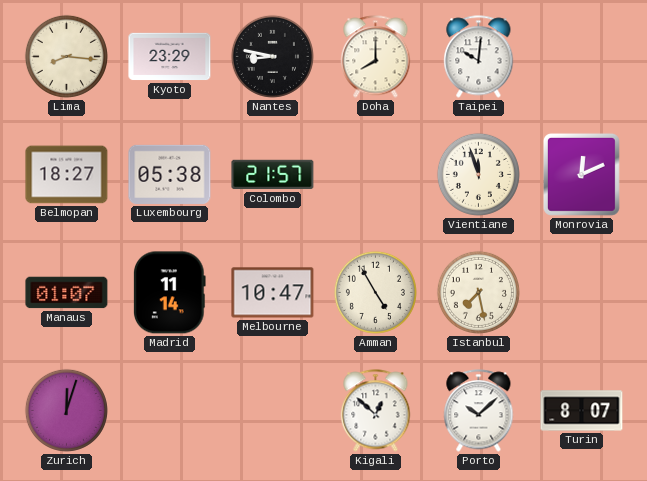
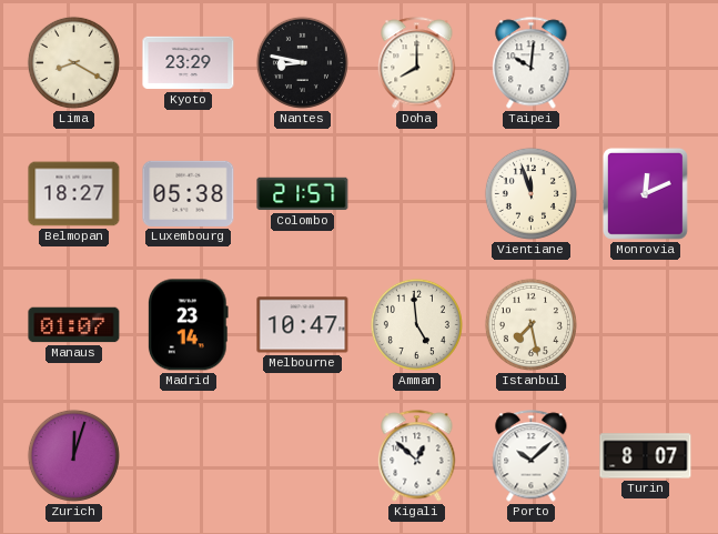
Lima: 8:16 -> 8:20
Madrid: 11:14 -> 23:14
Amman: 4:55 -> 4:59
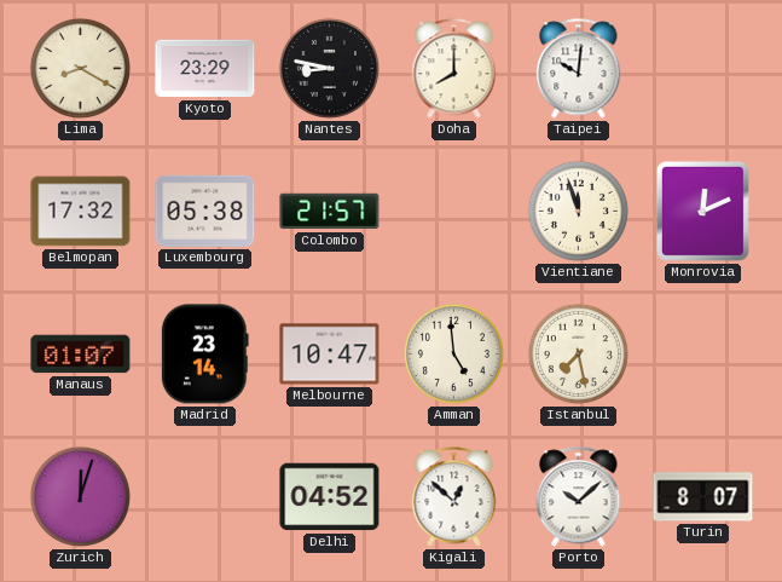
Belmopan: 18:27 -> 17:32
Delhi: none -> 04:52
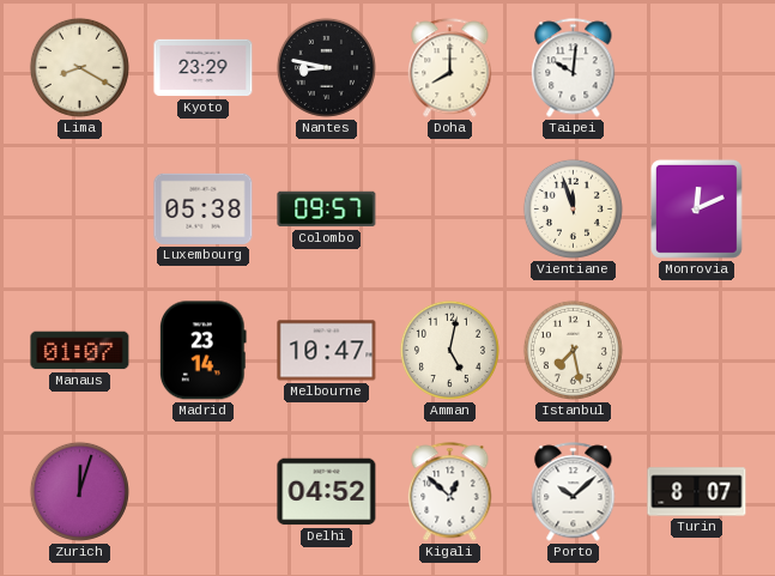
Belmopan: 17:32 -> none
Colombo: 21:57 -> 09:57
Amman: 4:59 -> 5:02
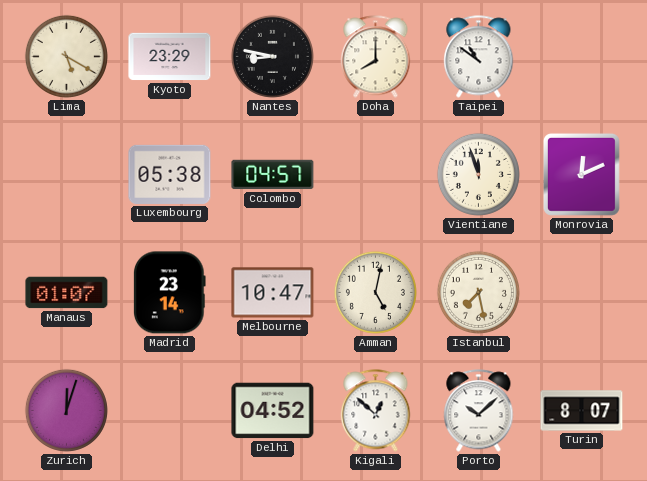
Lima: 8:20 -> 5:20
Taipei: 10:01 -> 10:51
Colombo: 09:57 -> 04:57
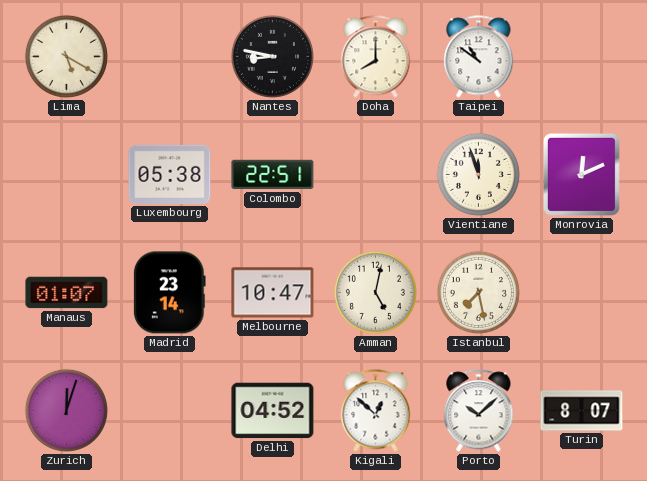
Kyoto: 23:29 -> none
Colombo: 04:57 -> 22:51
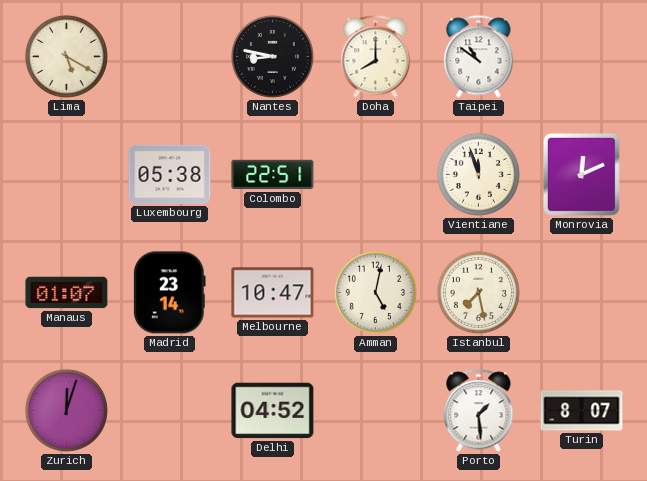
Kigali: 12:52 -> none
Porto: 10:08 -> 1:29
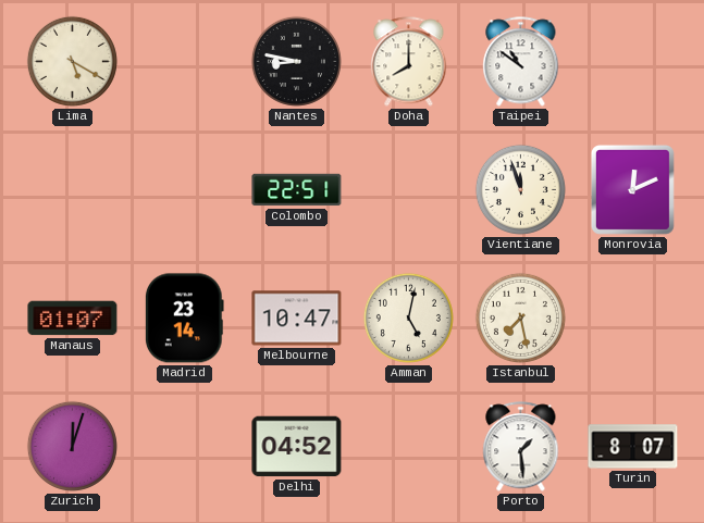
Luxembourg: 05:38 -> none
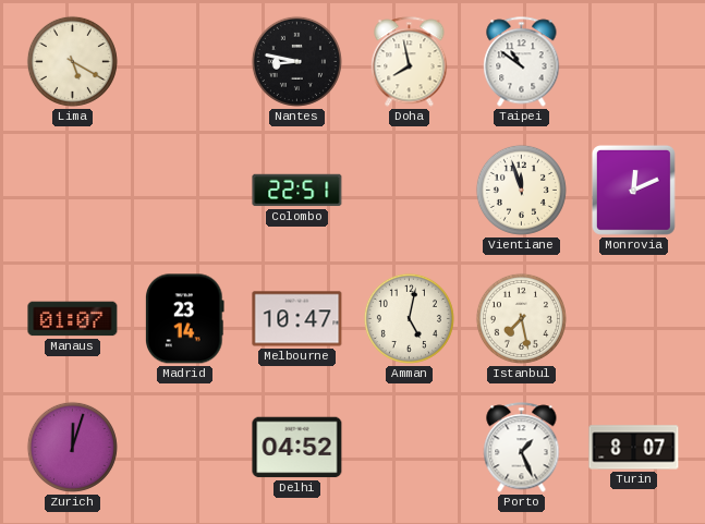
Doha: 8:00 -> 7:58
Porto: 1:29 -> 1:26
